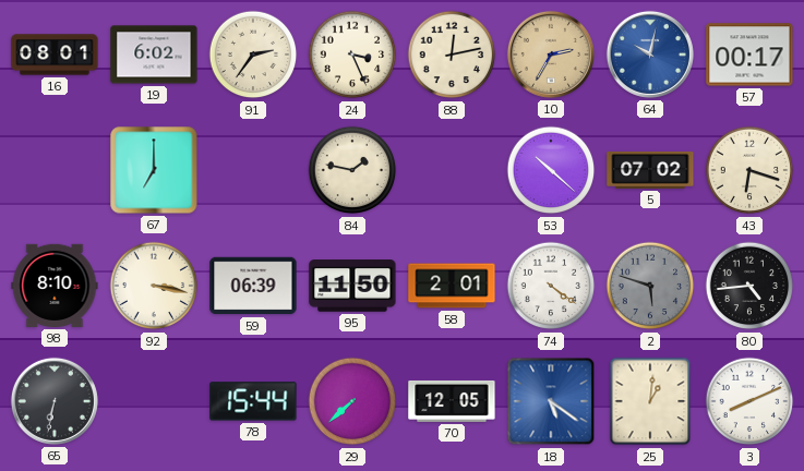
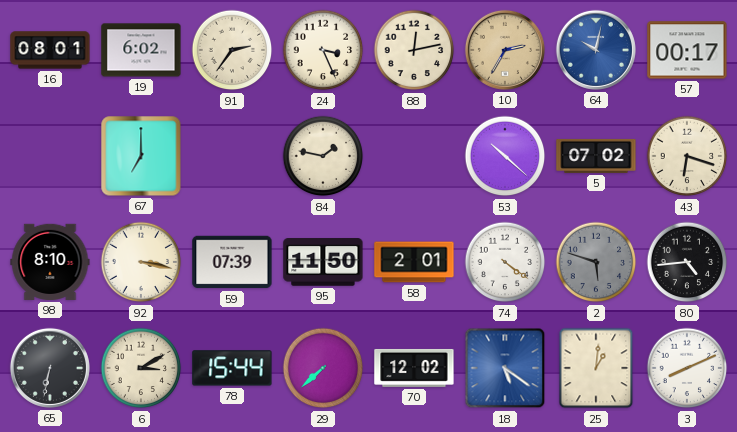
59: 06:39 -> 07:39
6: none -> 3:10
70: 12:05 -> 12:02
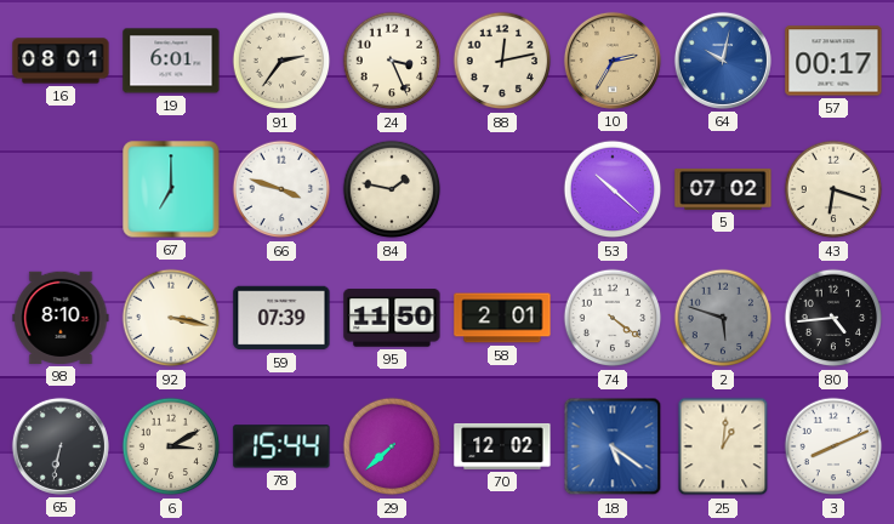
19: 6:02 -> 6:01
66: none -> 3:48
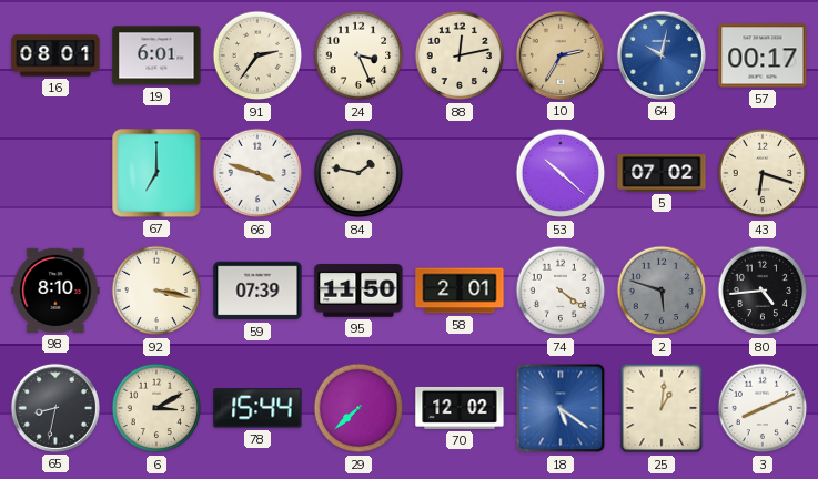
65: 6:32 -> 8:32
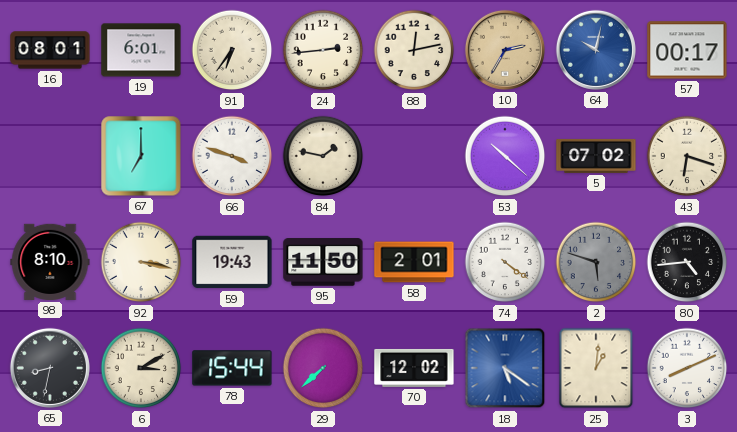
91: 2:36 -> 6:36
24: 3:26 -> 2:44
59: 07:39 -> 19:43
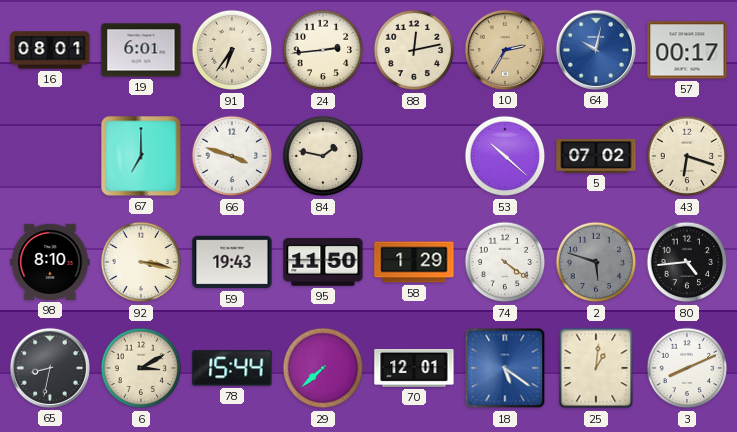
58: 2:01 -> 1:29
70: 12:02 -> 12:01
